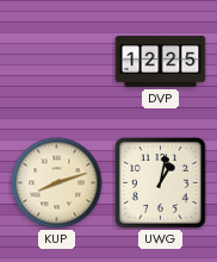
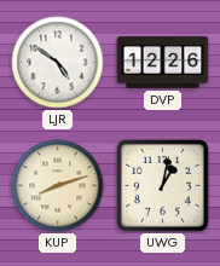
LJR: none -> 4:51
DVP: 12:25 -> 12:26
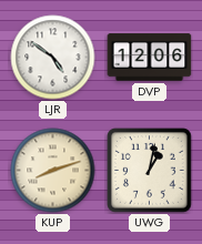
DVP: 12:26 -> 12:06
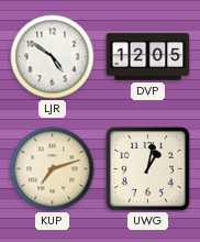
DVP: 12:06 -> 12:05
KUP: 8:12 -> 7:12
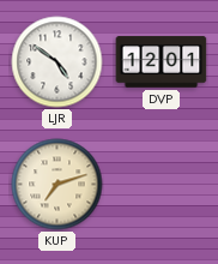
DVP: 12:05 -> 12:01
UWG: 1:02 -> none
